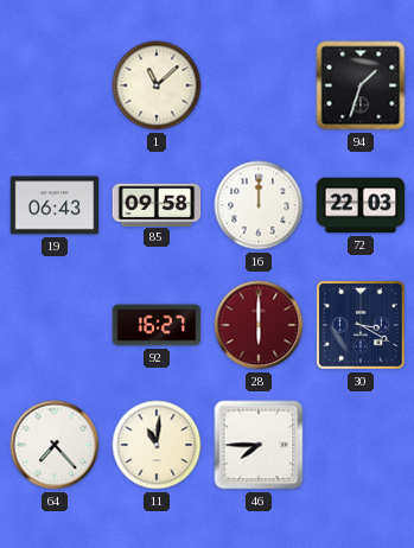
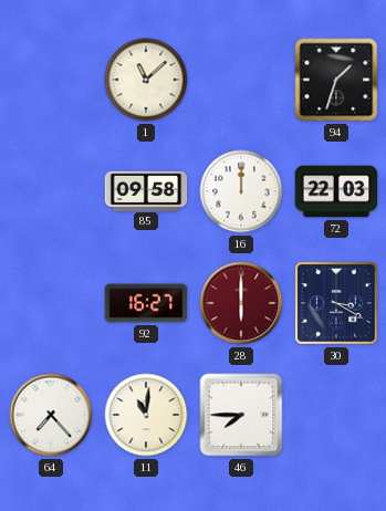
19: 06:43 -> none
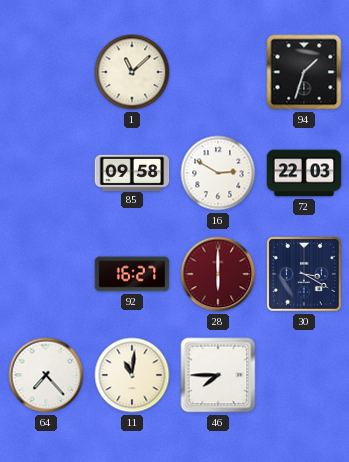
16: 12:00 -> 2:50
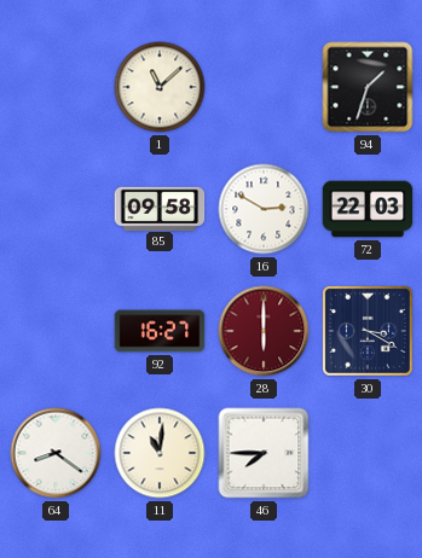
64: 7:23 -> 8:21
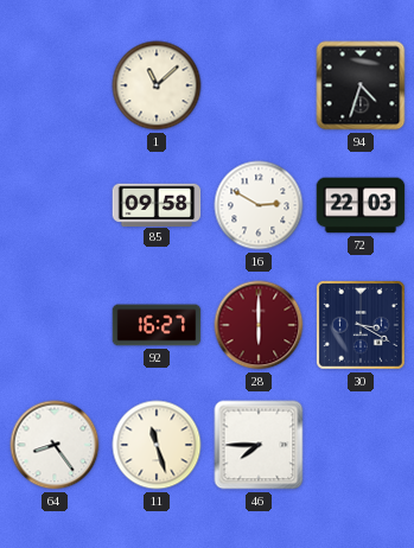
94: 1:33 -> 4:33
64: 8:21 -> 8:24
11: 11:01 -> 11:27
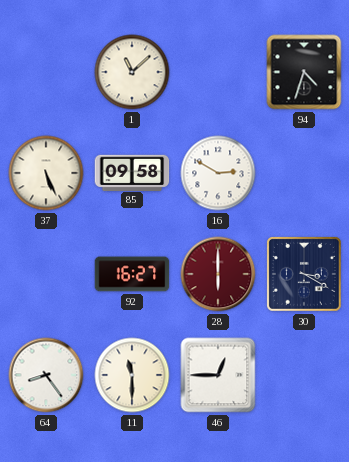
37: none -> 5:26
72: 22:03 -> none
11: 11:27 -> 11:30
46: 7:45 -> 12:45
